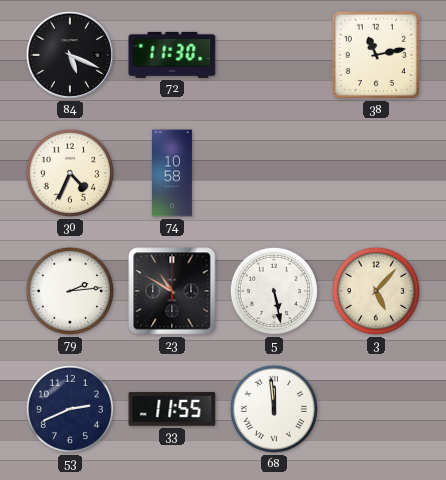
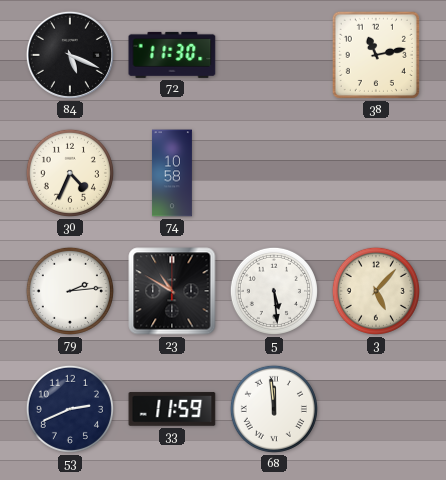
5: 5:28 -> 5:29
33: 11:55 -> 11:59
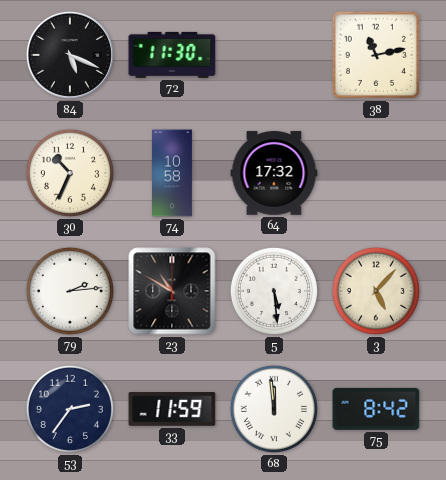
30: 4:34 -> 10:34
64: none -> 17:32
53: 2:41 -> 2:36
75: none -> 8:42
